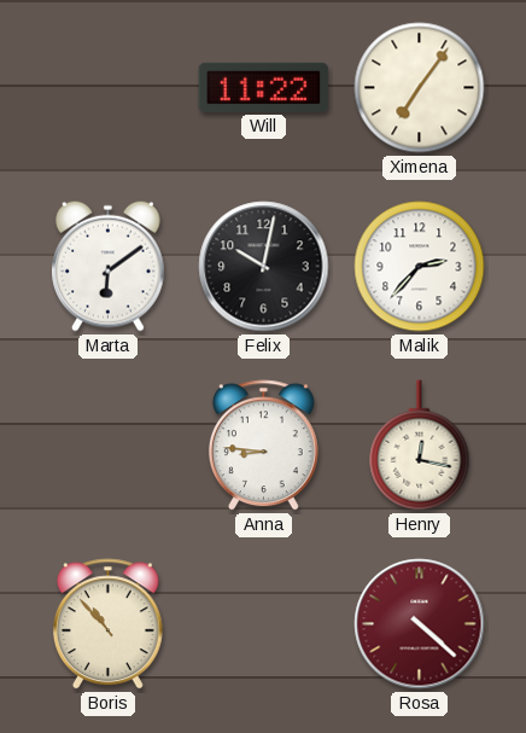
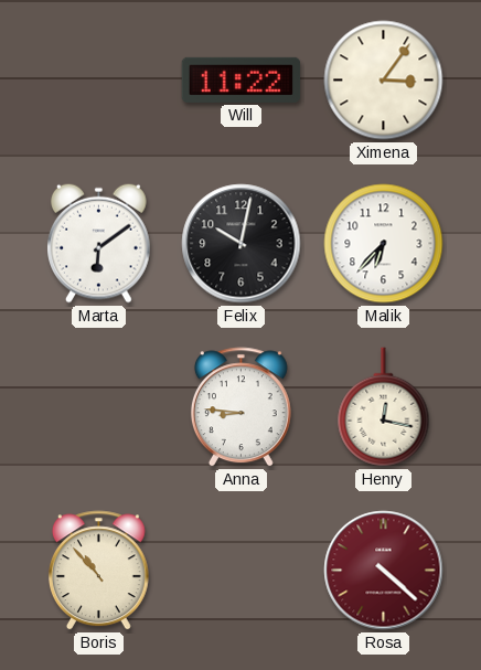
Ximena: 7:06 -> 3:06
Malik: 2:37 -> 6:37
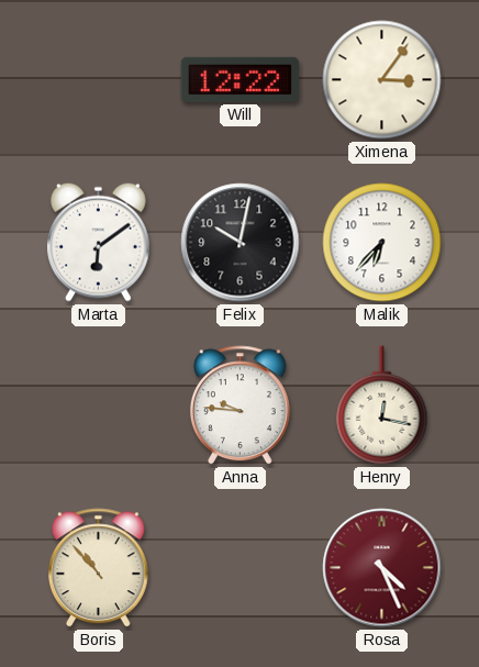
Will: 11:22 -> 12:22
Anna: 8:46 -> 9:46
Rosa: 4:22 -> 4:26
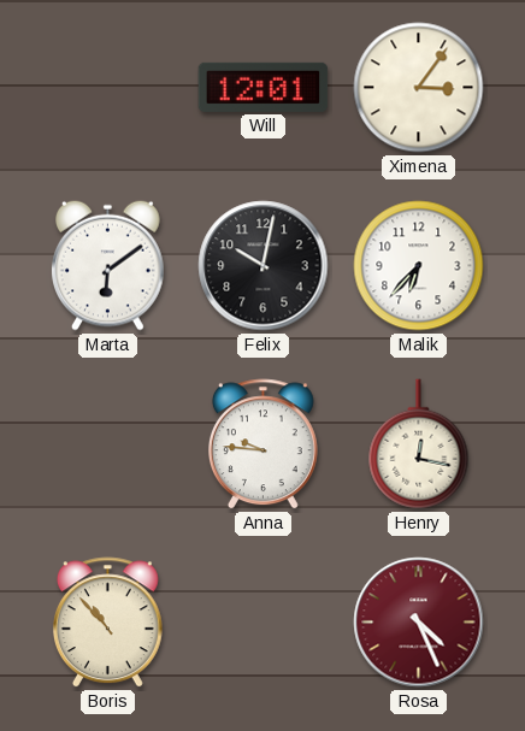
Will: 12:22 -> 12:01
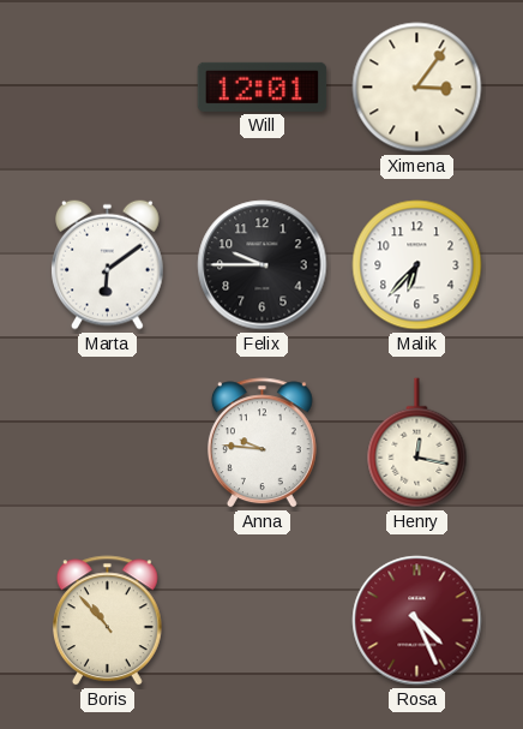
Felix: 10:02 -> 9:45
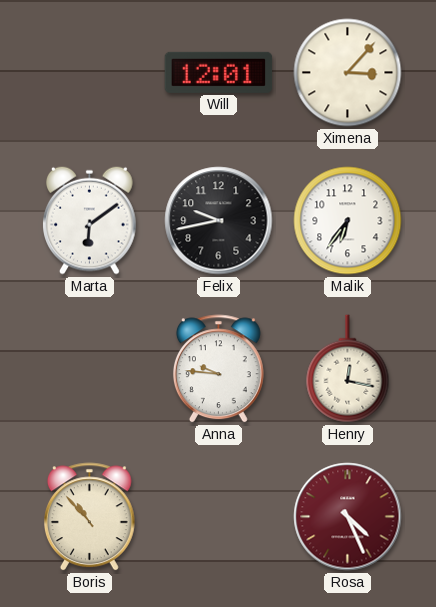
Ximena: 3:06 -> 3:07
Felix: 9:45 -> 9:43
Malik: 6:37 -> 6:36
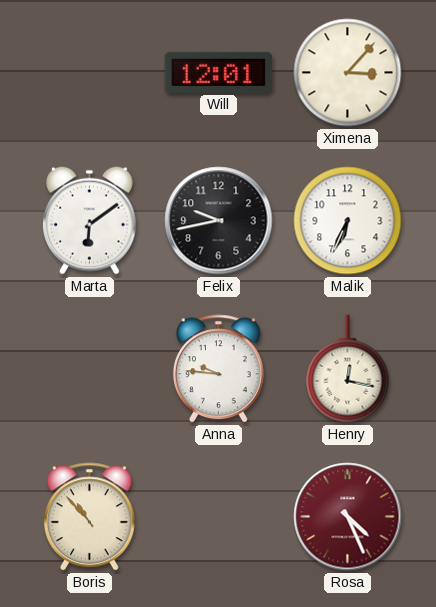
Malik: 6:36 -> 6:34
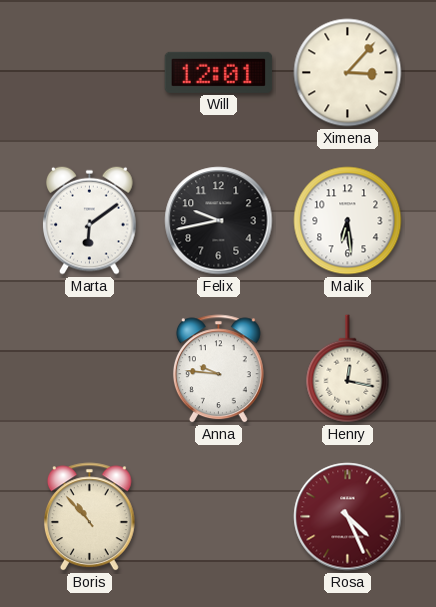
Malik: 6:34 -> 6:29
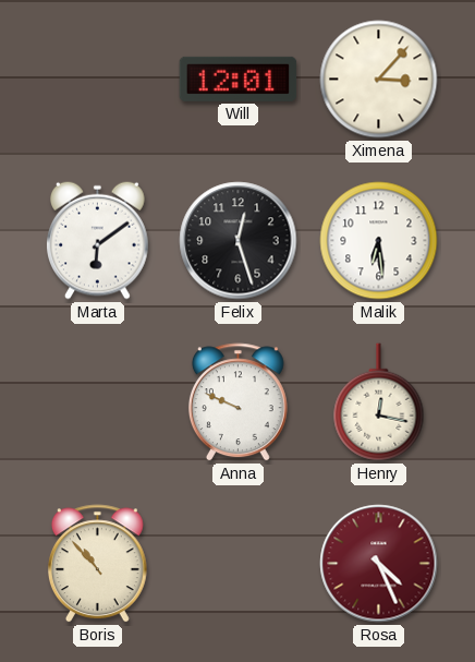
Felix: 9:43 -> 12:27
Anna: 9:46 -> 9:49
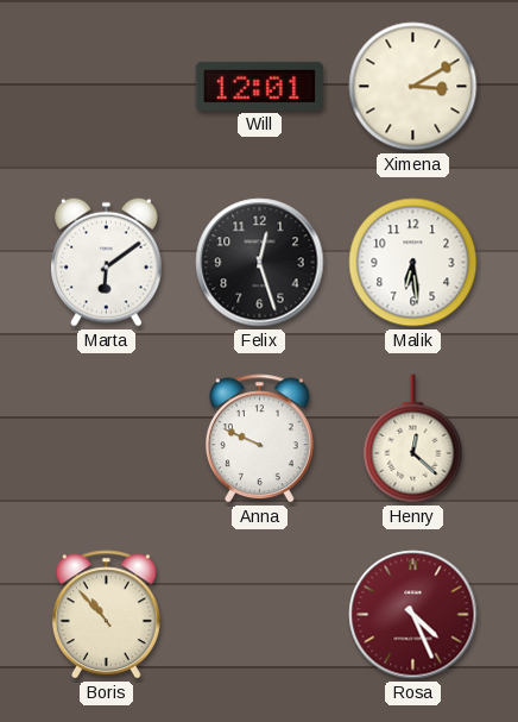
Ximena: 3:07 -> 3:10
Henry: 12:17 -> 12:22
